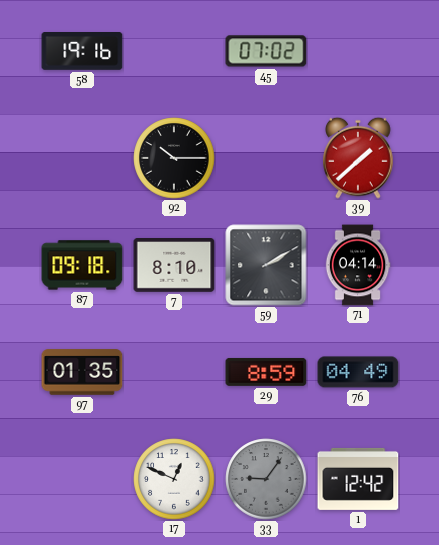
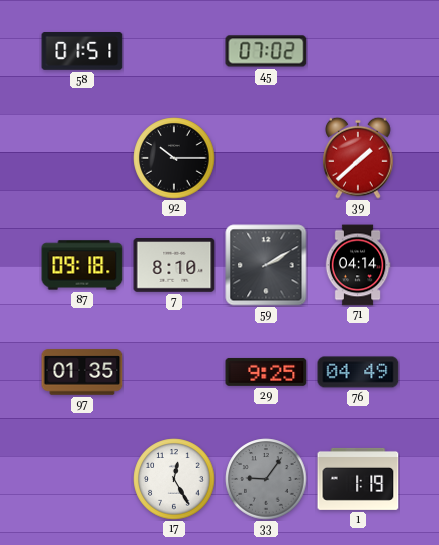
58: 19:16 -> 01:51
29: 8:59 -> 9:25
17: 12:49 -> 12:25
1: 12:42 -> 1:19
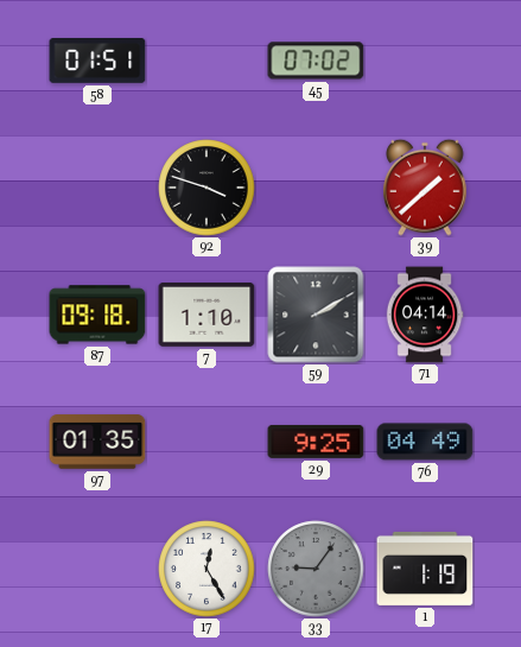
92: 10:15 -> 3:48
7: 8:10 -> 1:10
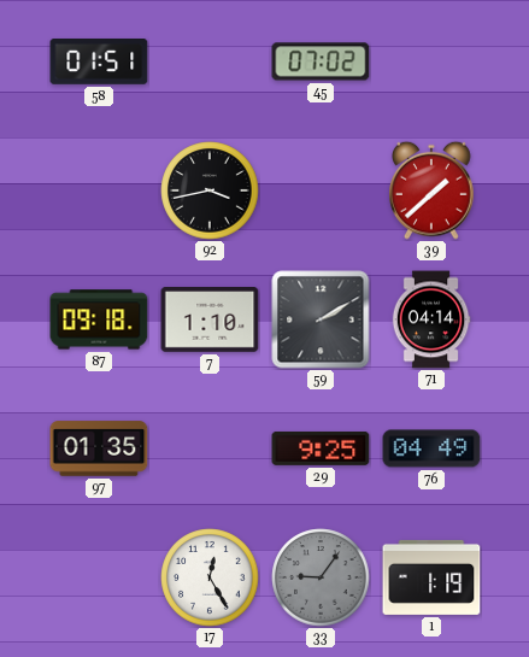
92: 3:48 -> 3:43
